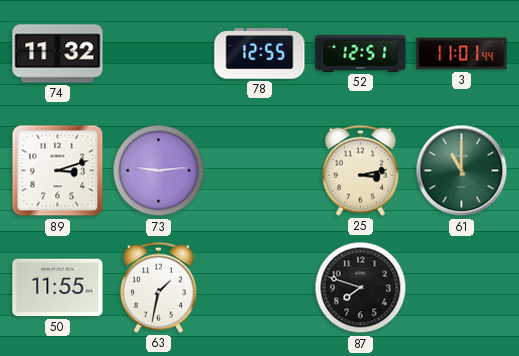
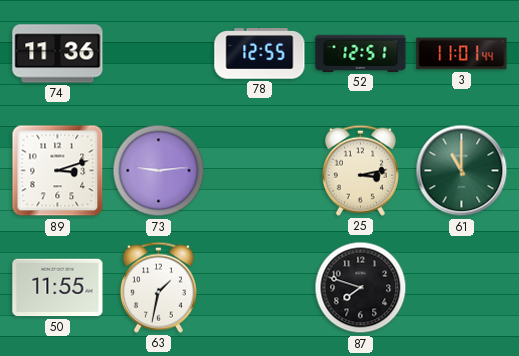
74: 11:32 -> 11:36
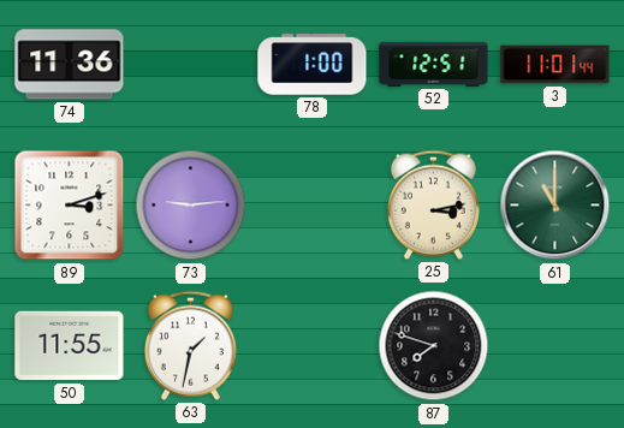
78: 12:55 -> 1:00
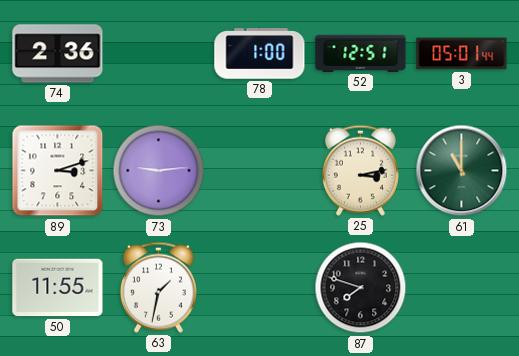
74: 11:36 -> 2:36
3: 11:01 -> 05:01
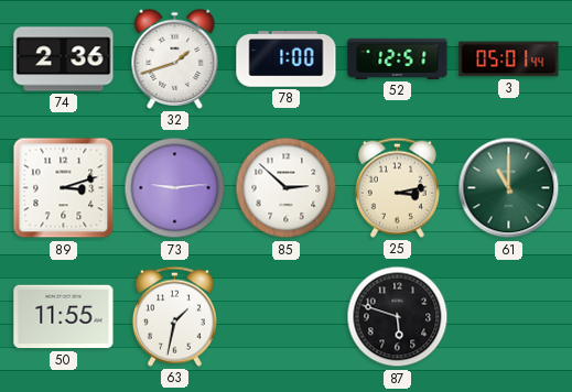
32: none -> 1:42
85: none -> 2:52
87: 7:48 -> 5:48
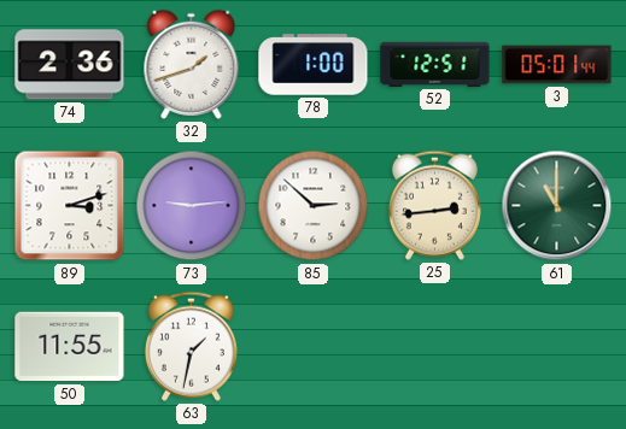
25: 3:13 -> 2:44
87: 5:48 -> none
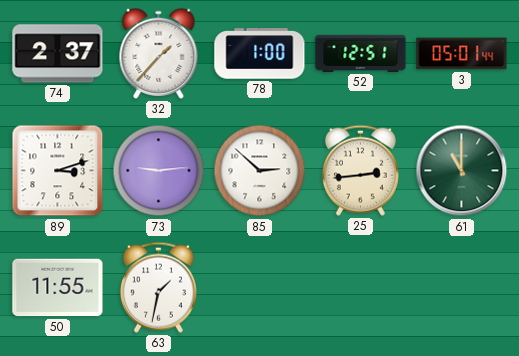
74: 2:36 -> 2:37
32: 1:42 -> 1:37
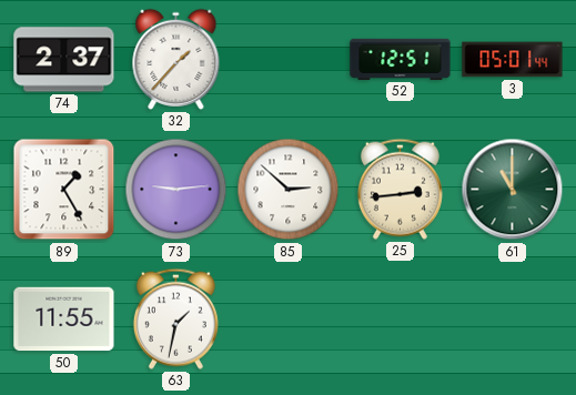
78: 1:00 -> none
89: 3:12 -> 1:25
